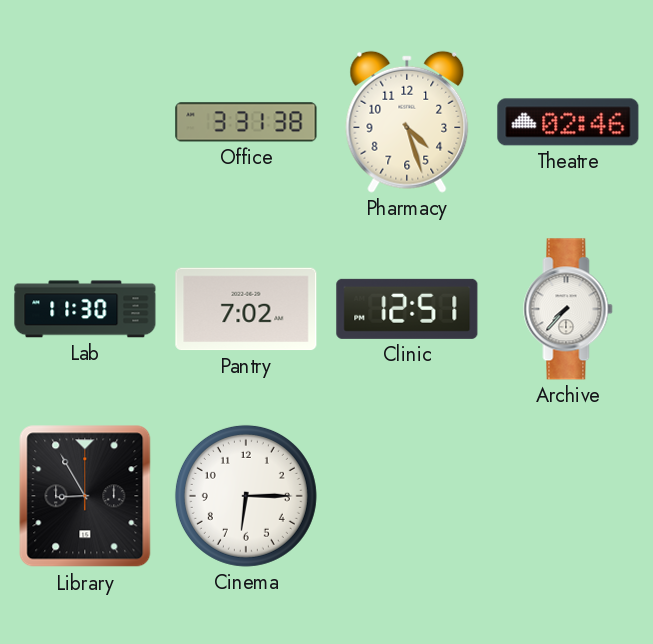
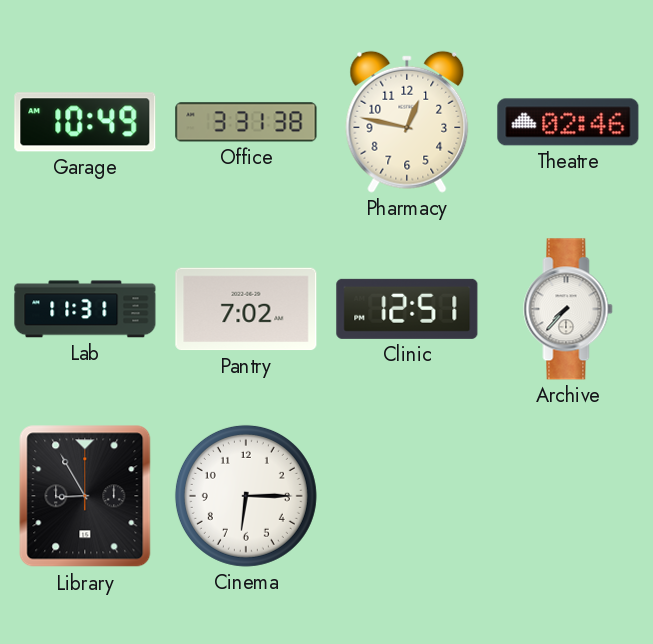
Garage: none -> 10:49
Pharmacy: 4:27 -> 12:47
Lab: 11:30 -> 11:31
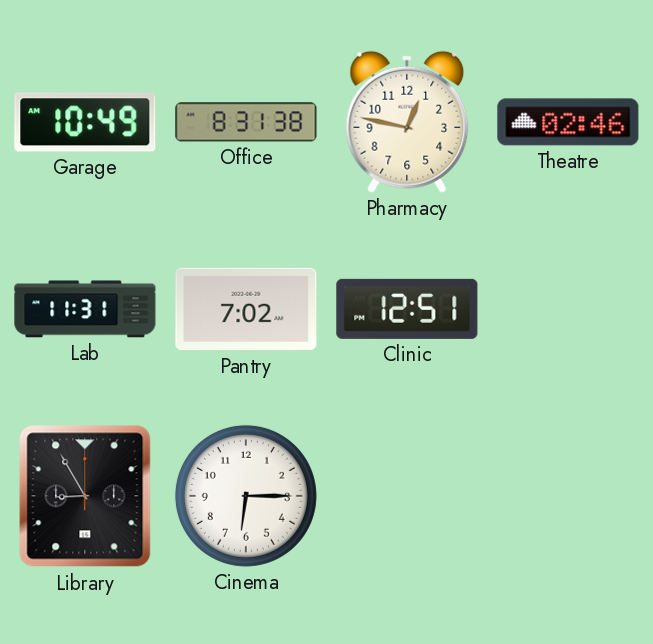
Office: 3:31 -> 8:31
Archive: 7:37 -> none
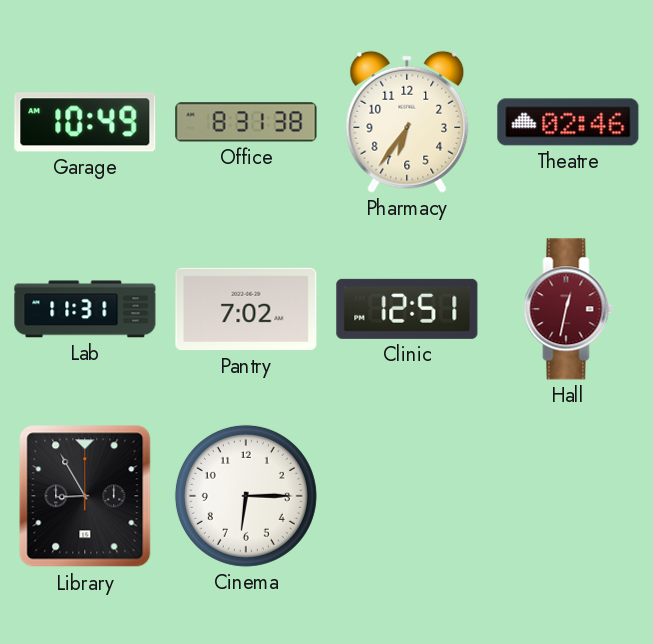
Pharmacy: 12:47 -> 6:36
Hall: none -> 12:32
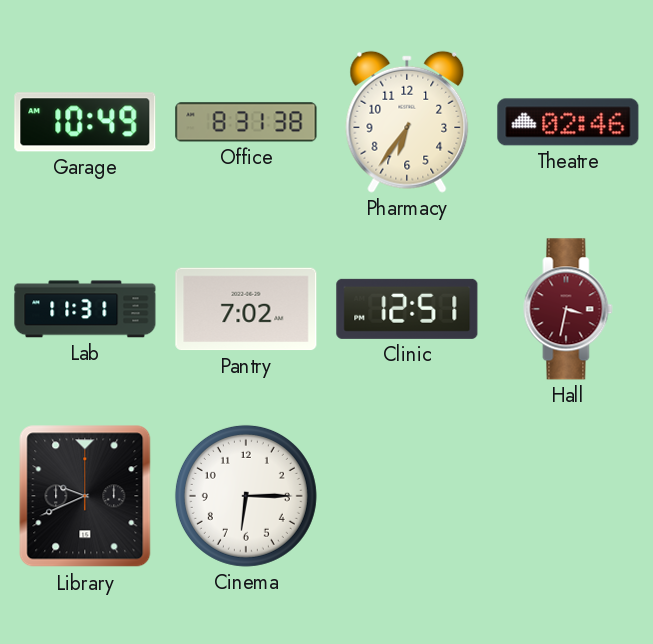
Hall: 12:32 -> 3:32
Library: 8:55 -> 9:41
